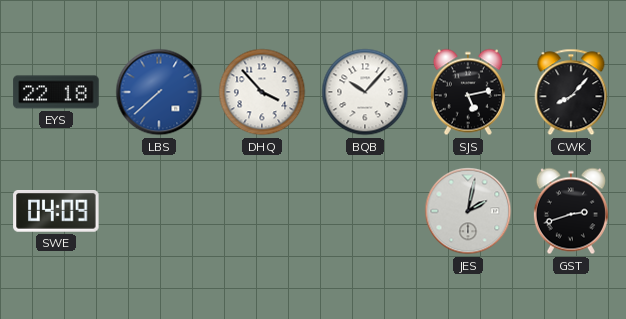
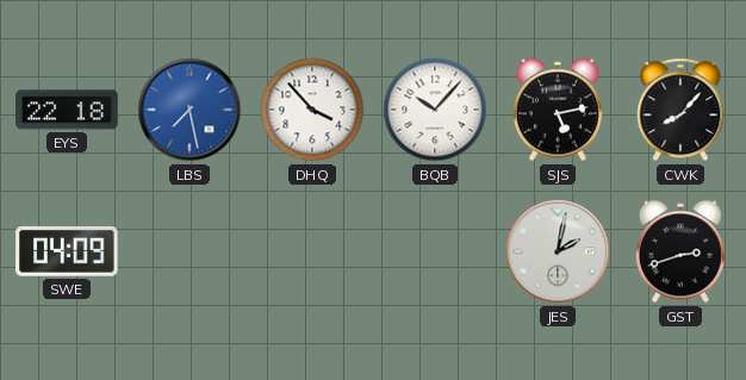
LBS: 7:38 -> 7:28
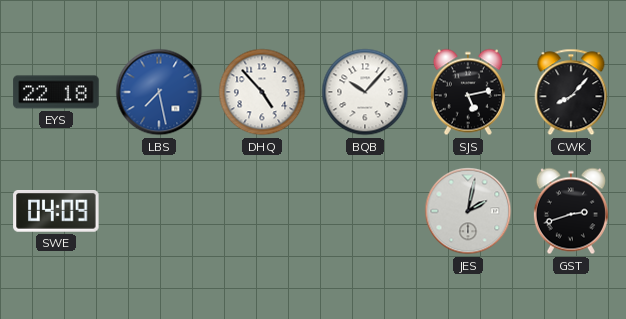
DHQ: 3:53 -> 4:53
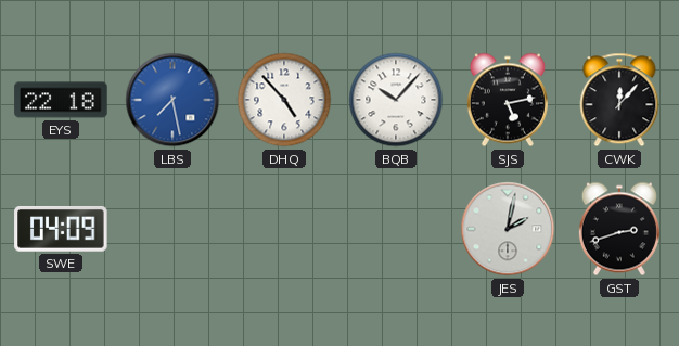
CWK: 8:07 -> 12:07
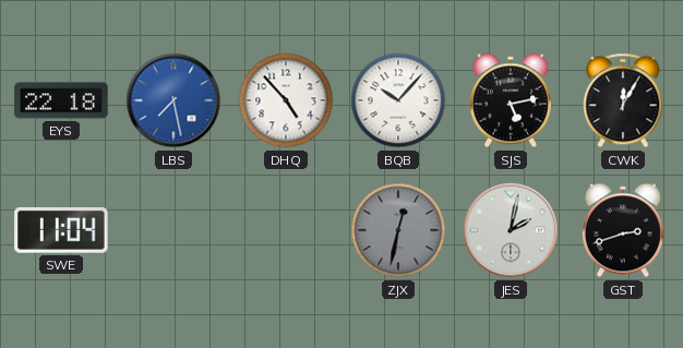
CWK: 12:07 -> 12:05
SWE: 04:09 -> 11:04
ZJX: none -> 12:32
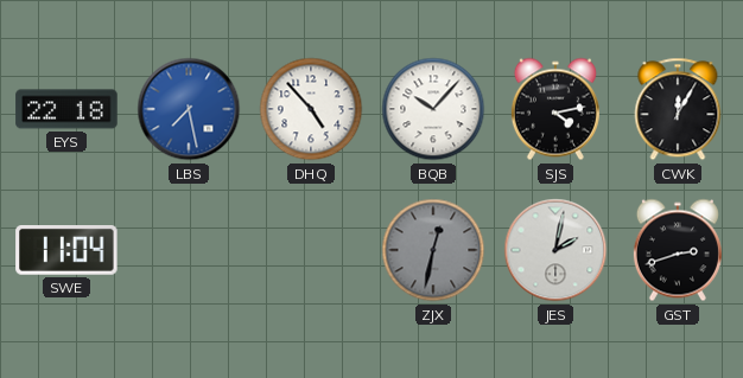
SJS: 5:13 -> 4:13
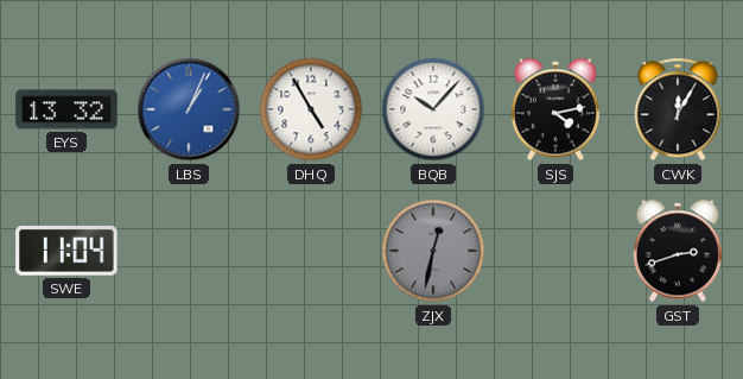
EYS: 22:18 -> 13:32
LBS: 7:28 -> 1:04
DHQ: 4:53 -> 4:55
JES: 2:02 -> none
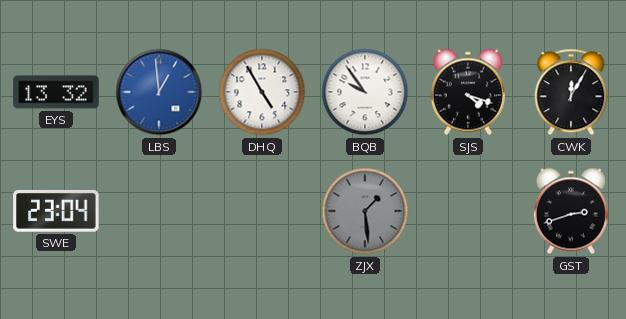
LBS: 1:04 -> 12:59
BQB: 10:07 -> 9:54
SJS: 4:13 -> 4:18
SWE: 11:04 -> 23:04
ZJX: 12:32 -> 1:29
